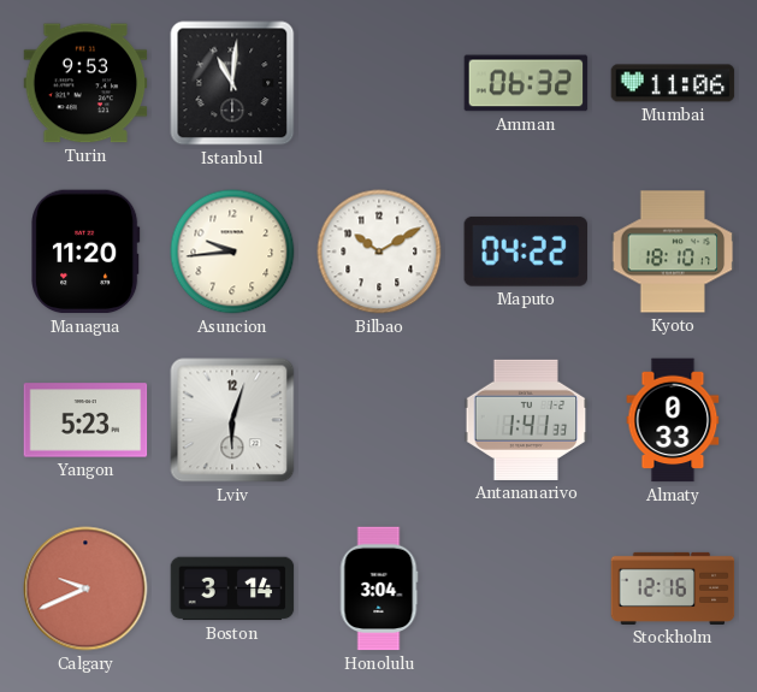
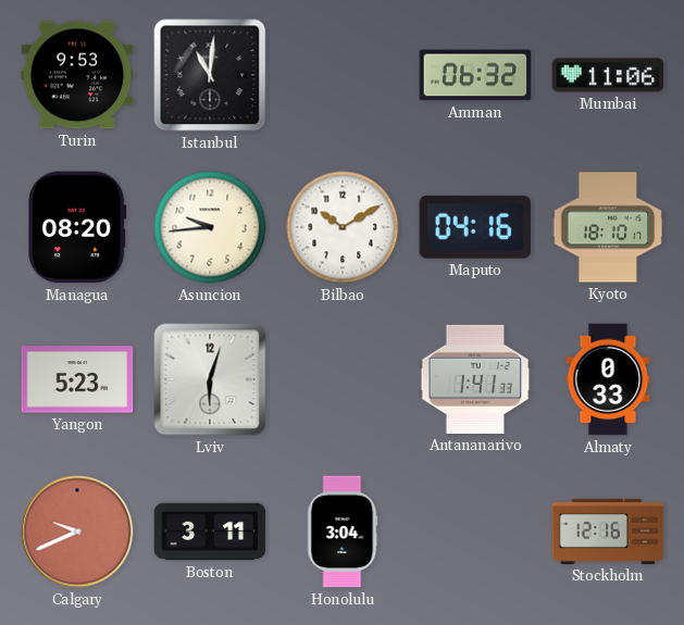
Managua: 11:20 -> 08:20
Maputo: 04:22 -> 04:16
Boston: 3:14 -> 3:11
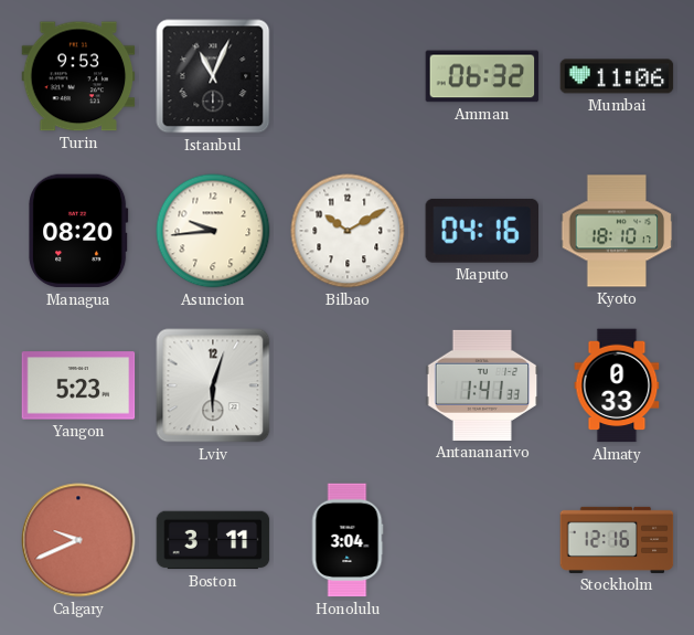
Istanbul: 11:01 -> 11:04
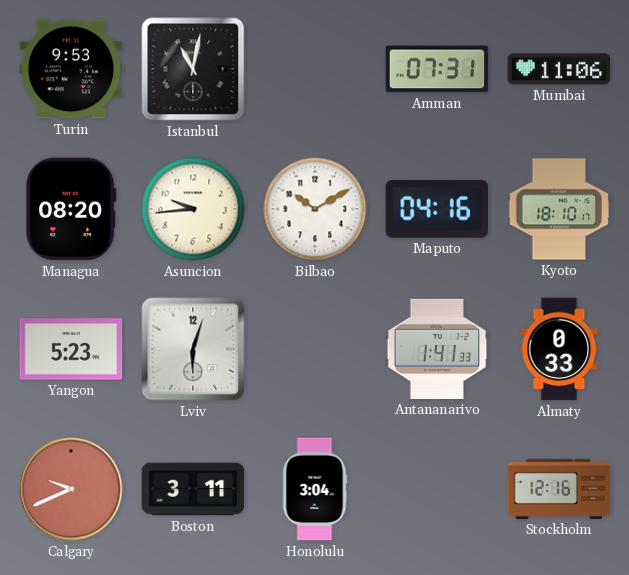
Istanbul: 11:04 -> 11:02
Amman: 06:32 -> 07:31
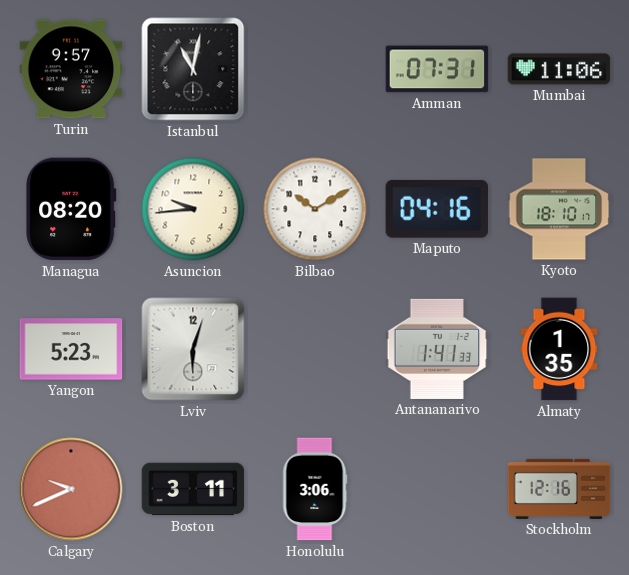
Turin: 9:53 -> 9:57
Almaty: 0:33 -> 1:35
Honolulu: 3:04 -> 3:06
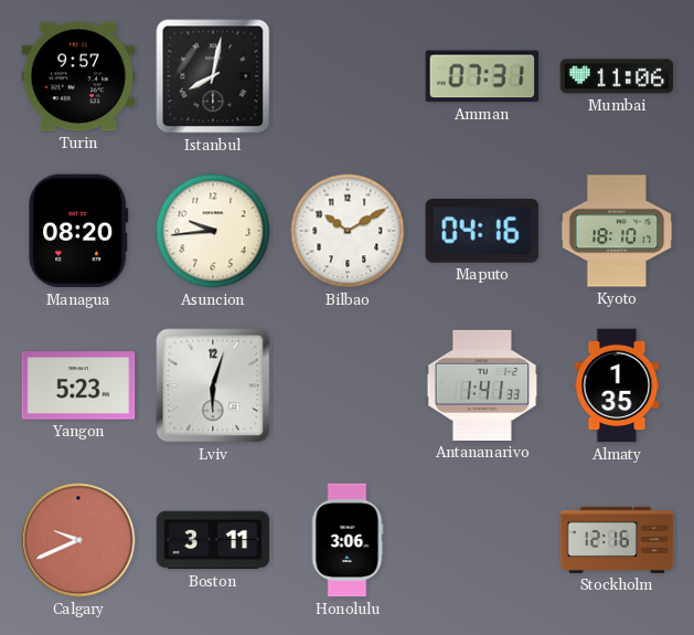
Istanbul: 11:02 -> 8:02
